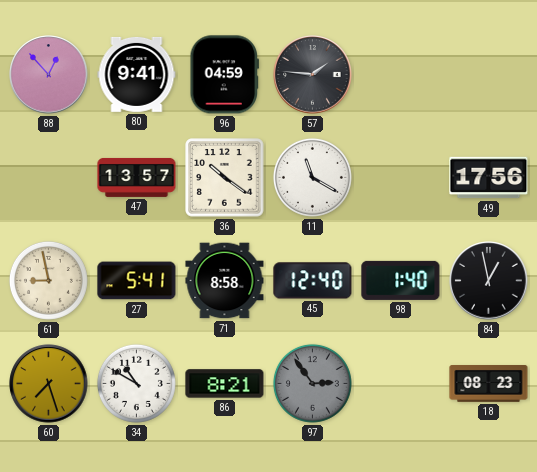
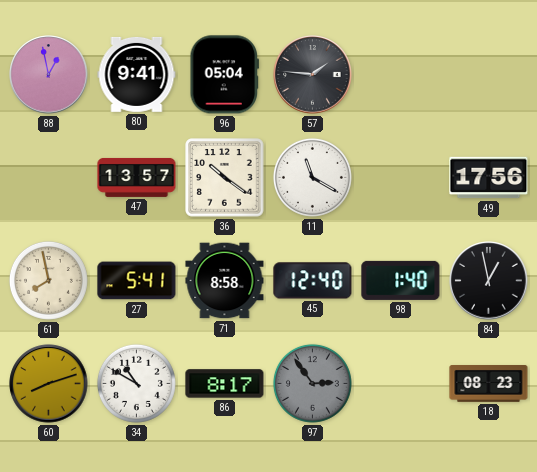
88: 12:53 -> 12:58
96: 04:59 -> 05:04
61: 8:58 -> 7:58
60: 7:27 -> 8:12
86: 8:21 -> 8:17
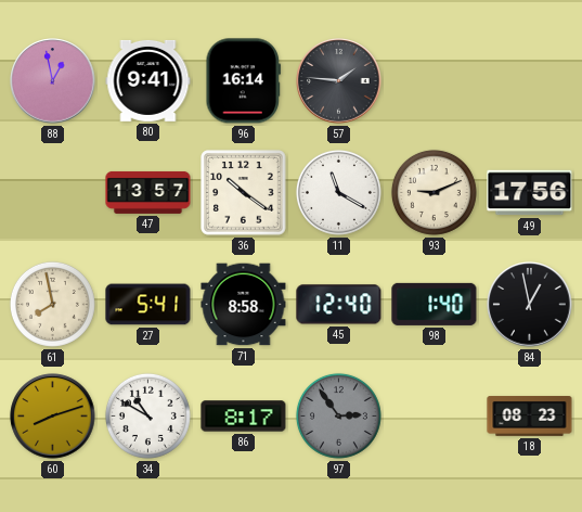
96: 05:04 -> 16:14
93: none -> 9:11
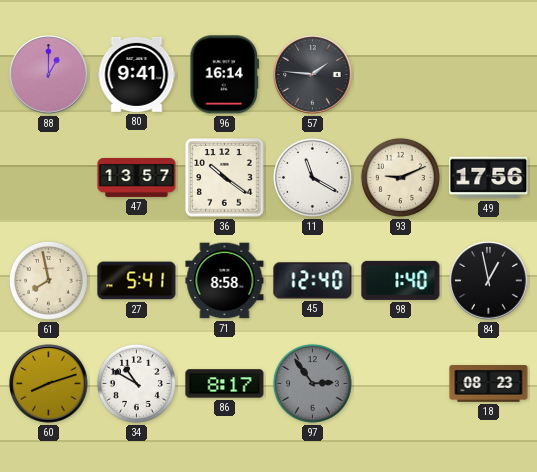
88: 12:58 -> 1:00
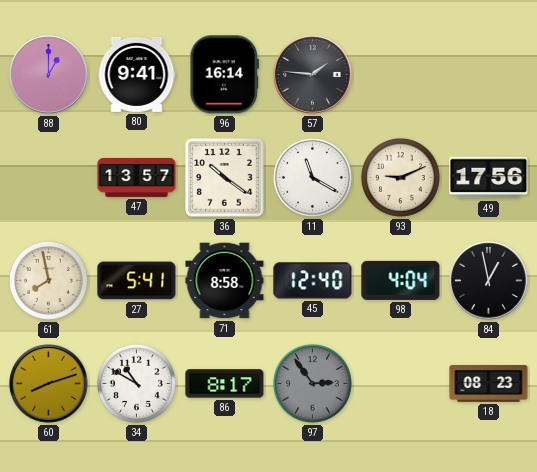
98: 1:40 -> 4:04
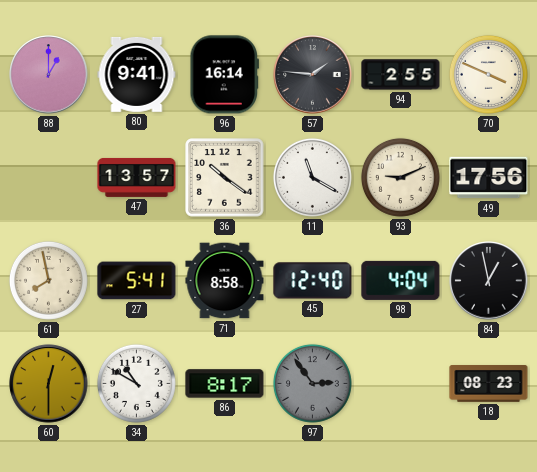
94: none -> 2:55
70: none -> 3:49
60: 8:12 -> 12:30
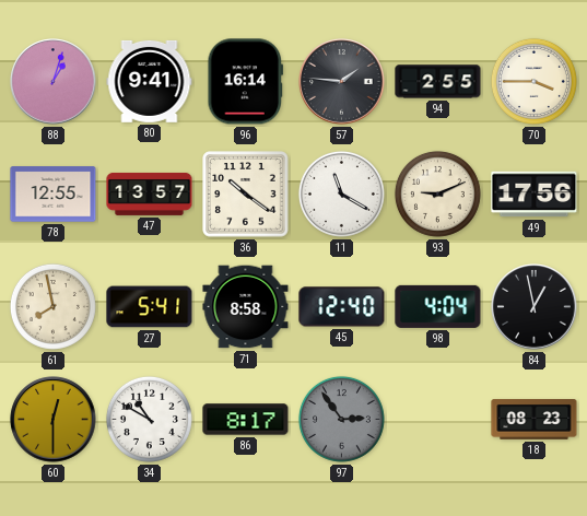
88: 1:00 -> 1:03
70: 3:49 -> 3:45
78: none -> 12:55
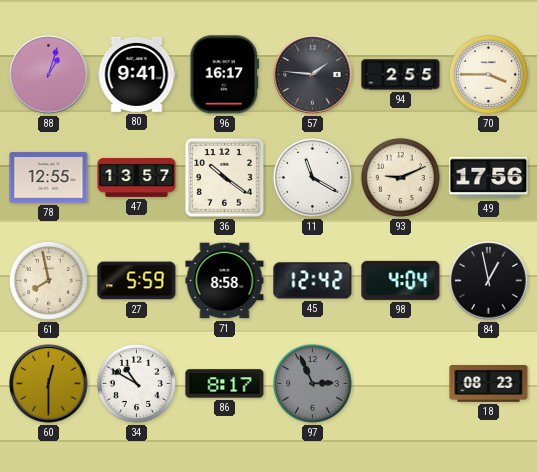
96: 16:14 -> 16:17
27: 5:41 -> 5:59
45: 12:40 -> 12:42
97: 2:54 -> 2:56
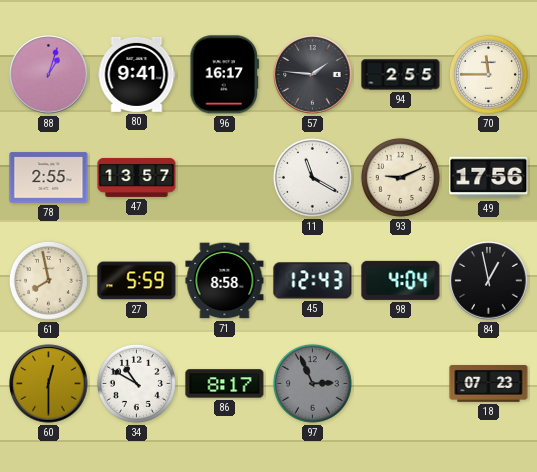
70: 3:45 -> 11:45
78: 12:55 -> 2:55
36: 10:21 -> none
45: 12:42 -> 12:43
18: 08:23 -> 07:23
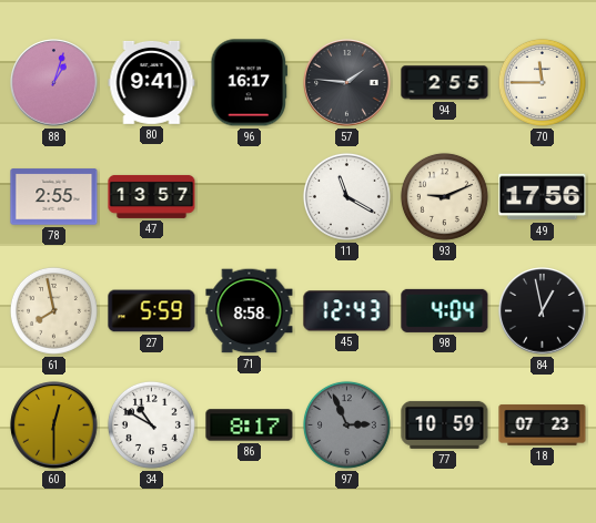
77: none -> 10:59
